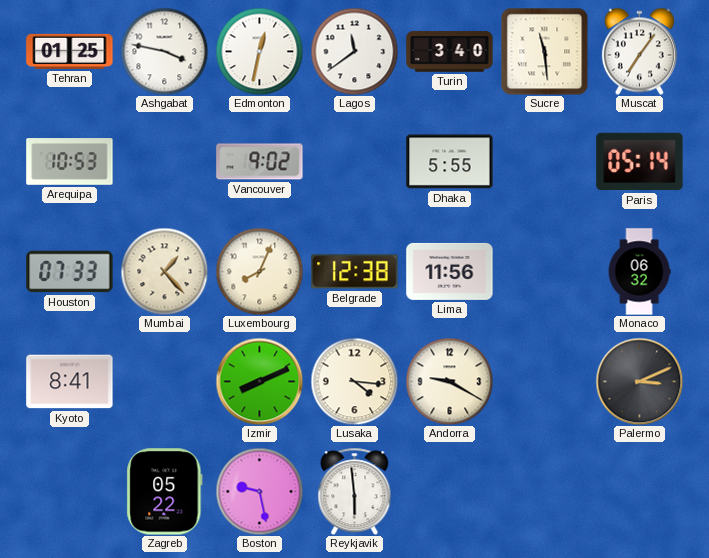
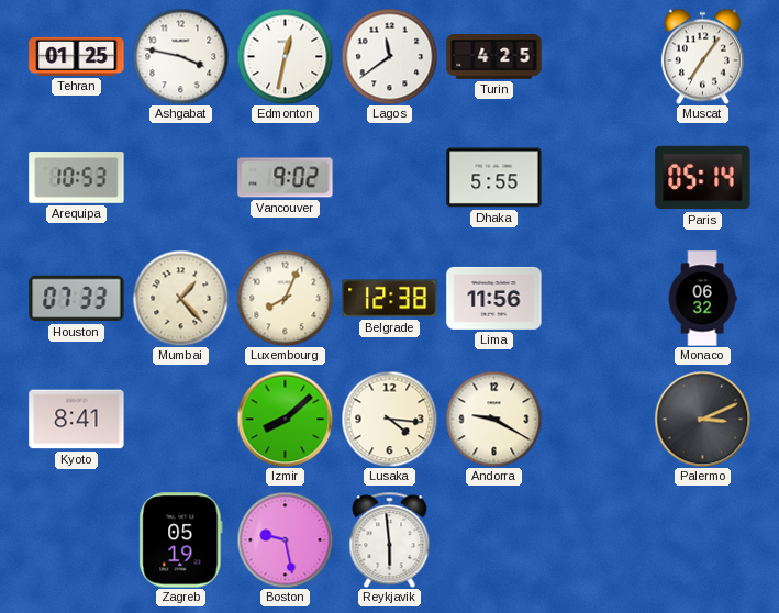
Turin: 3:40 -> 4:25
Sucre: 11:29 -> none
Izmir: 8:11 -> 8:08
Zagreb: 05:22 -> 05:19
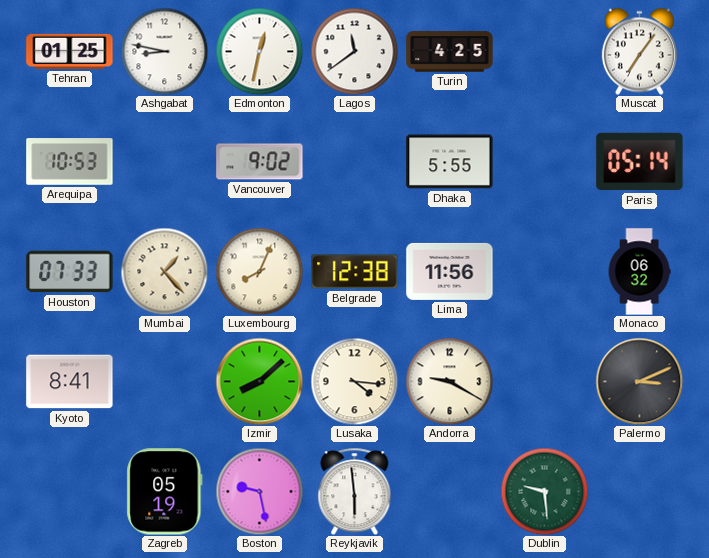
Ashgabat: 3:47 -> 8:47
Dublin: none -> 9:29
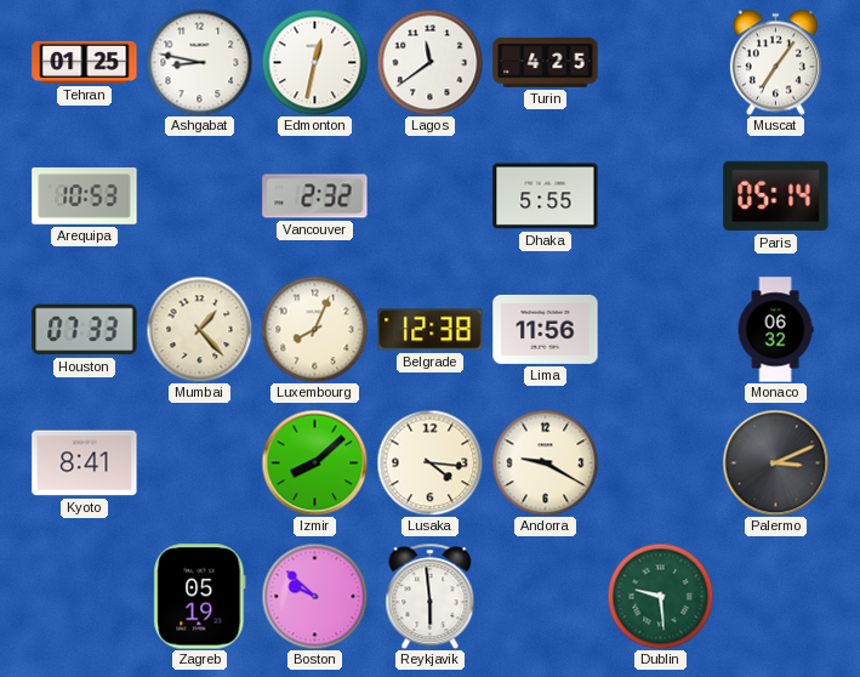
Vancouver: 9:02 -> 2:32
Boston: 9:28 -> 9:52
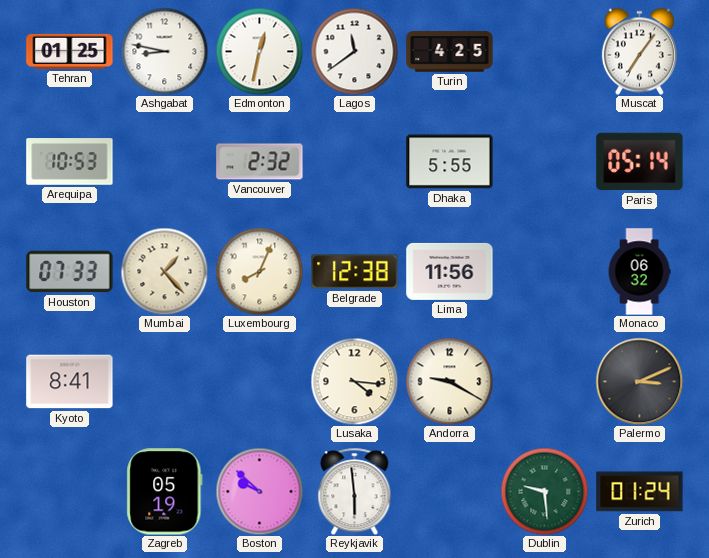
Izmir: 8:08 -> none
Zurich: none -> 01:24
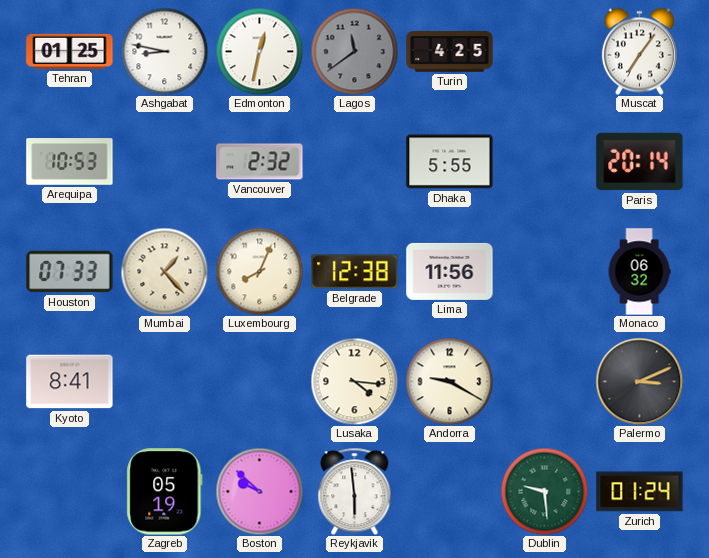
Lagos dial: white -> grey
Paris: 05:14 -> 20:14
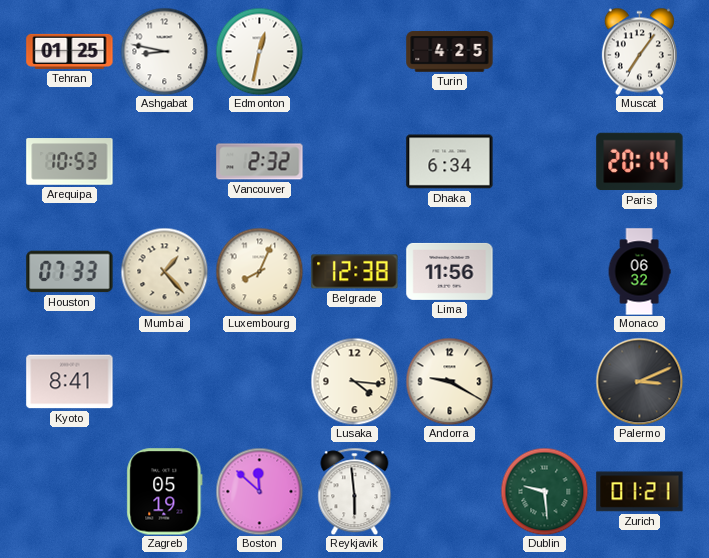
Lagos: 11:39 -> none
Dhaka: 5:55 -> 6:34
Boston: 9:52 -> 11:52
Zurich: 01:24 -> 01:21
